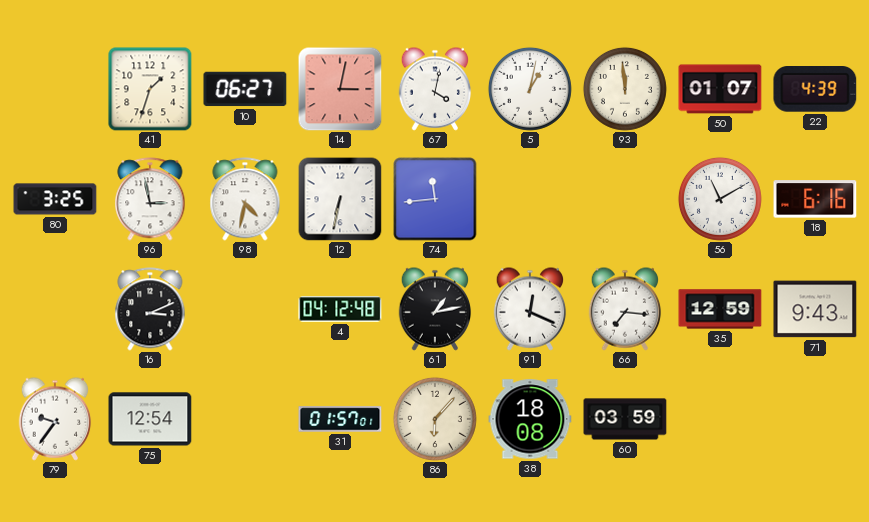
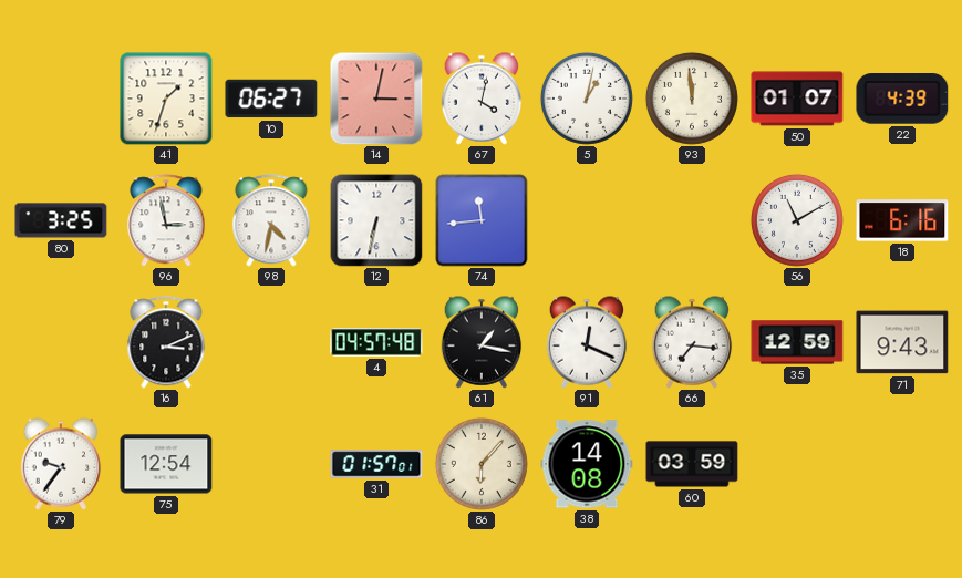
4: 04:12 -> 04:57
61: 1:13 -> 1:17
38: 18:08 -> 14:08
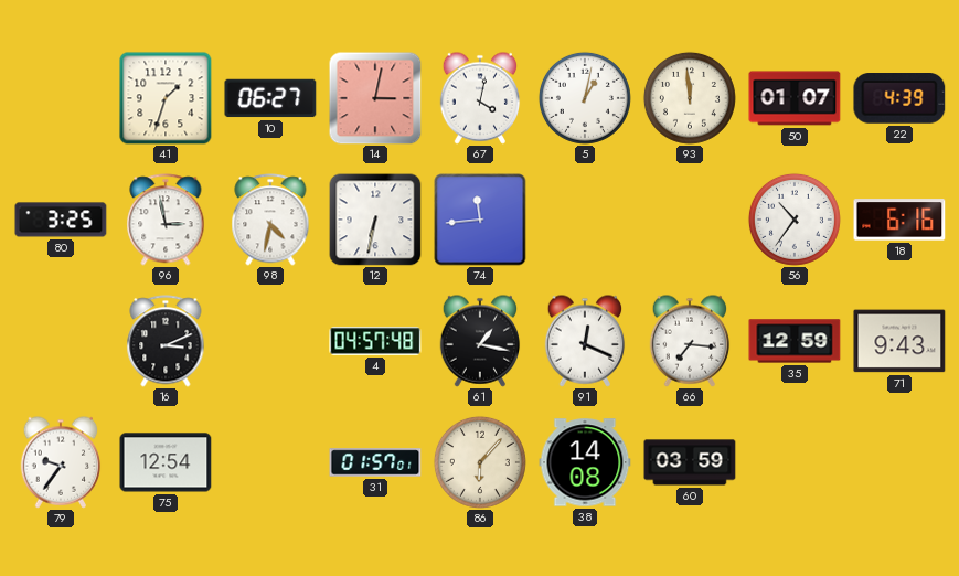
56: 11:10 -> 10:36
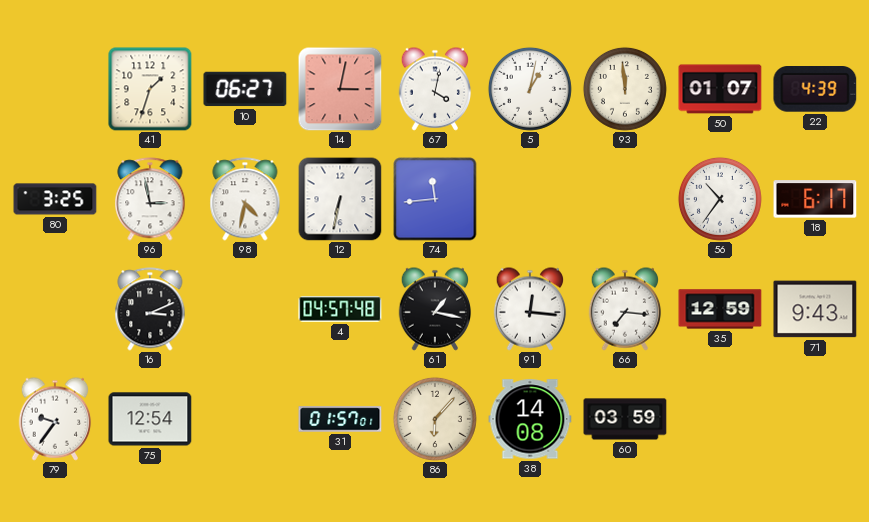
18: 6:16 -> 6:17
91: 12:19 -> 12:16
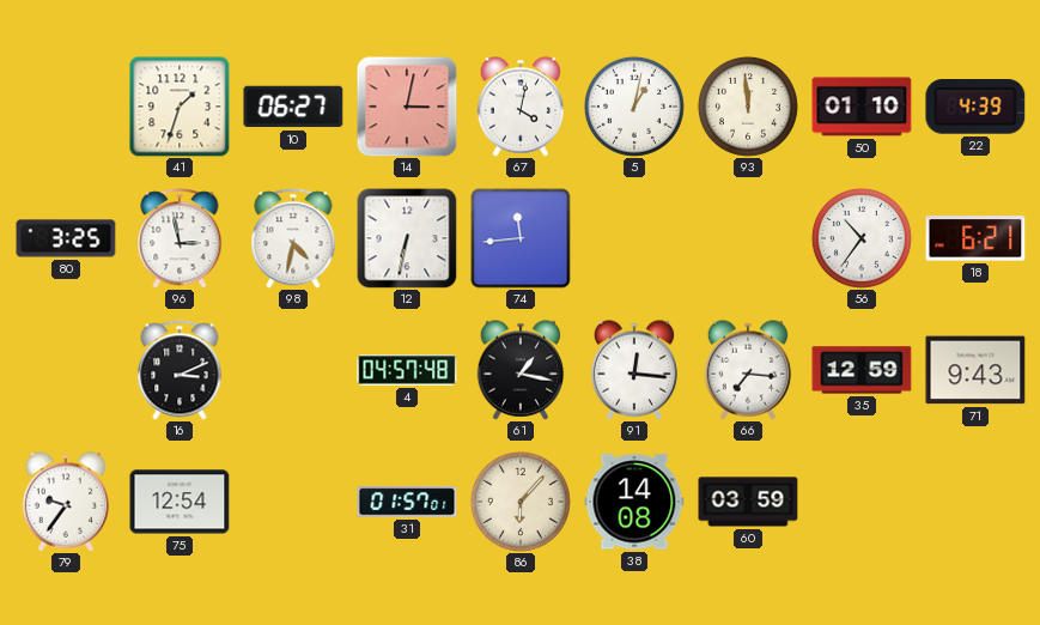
50: 01:07 -> 01:10
18: 6:17 -> 6:21
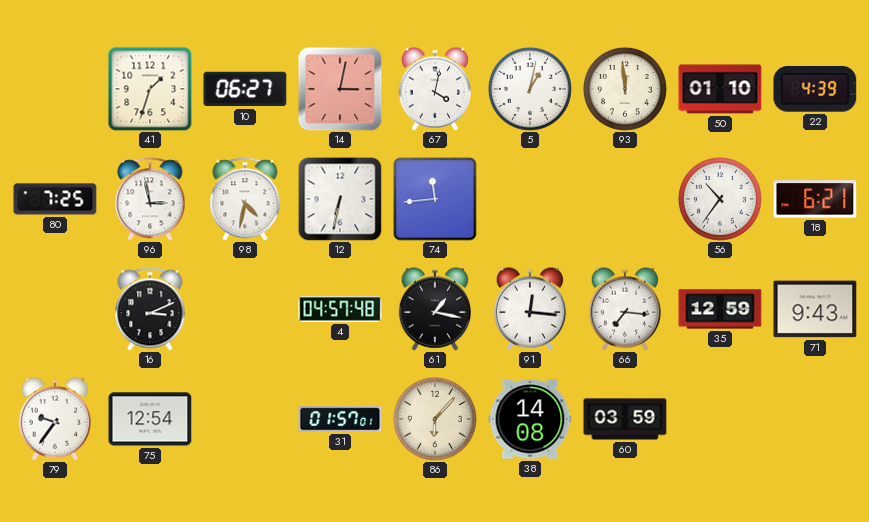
80: 3:25 -> 7:25
